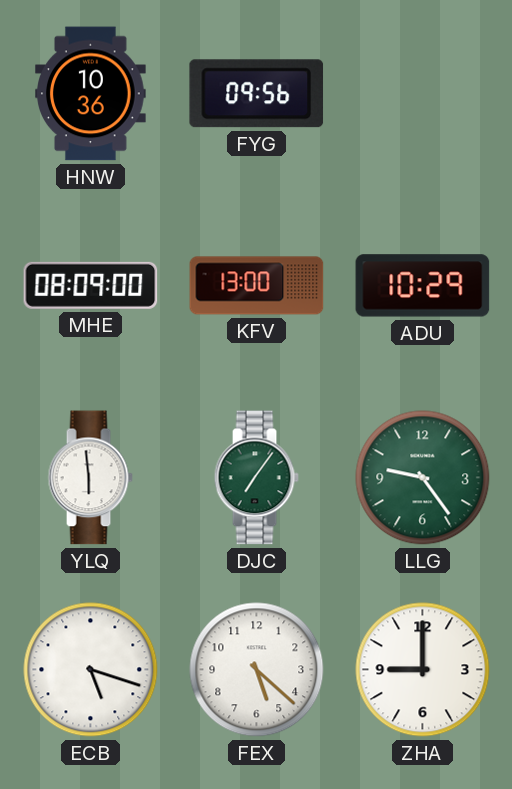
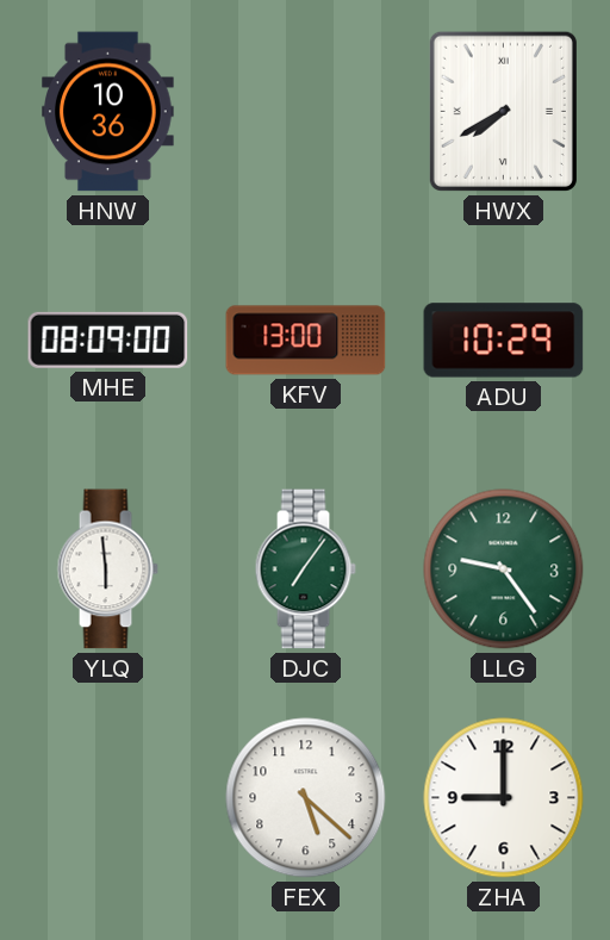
FYG: 09:56 -> none
HWX: none -> 7:40
ECB: 5:18 -> none
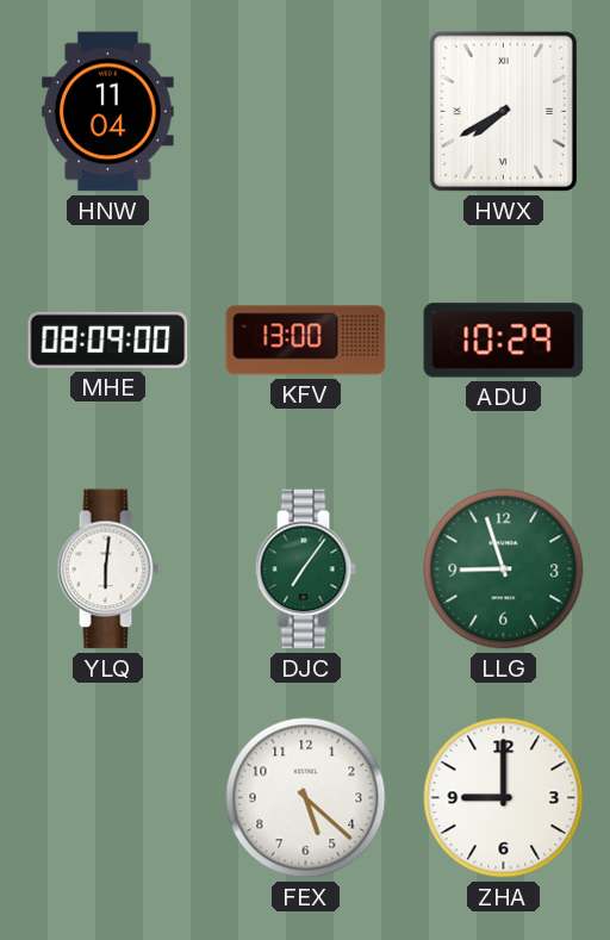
HNW: 10:36 -> 11:04
YLQ: 5:59 -> 6:01
LLG: 9:24 -> 8:57
